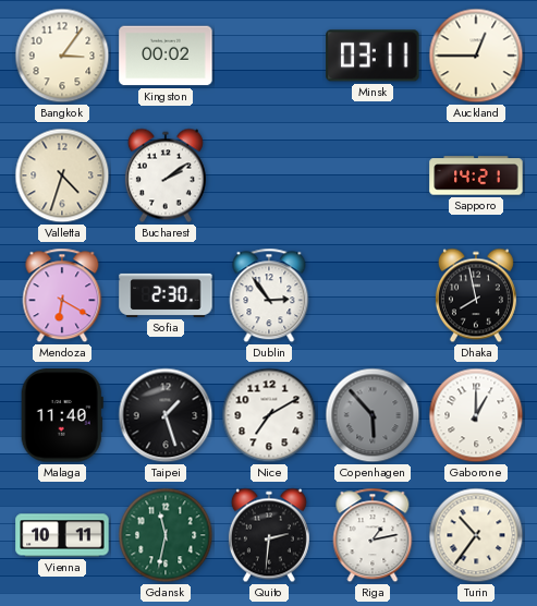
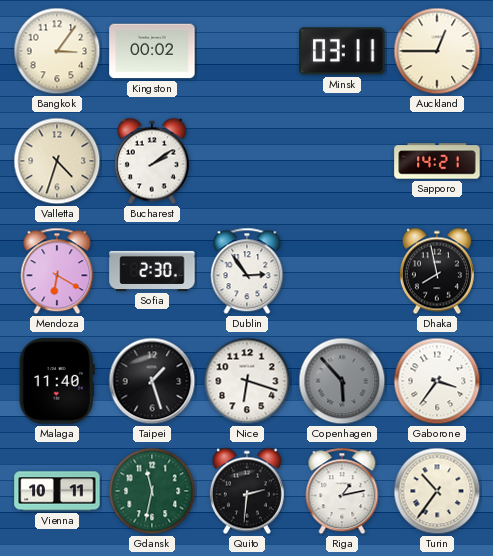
Nice: 7:10 -> 6:18
Gaborone: 1:00 -> 3:36
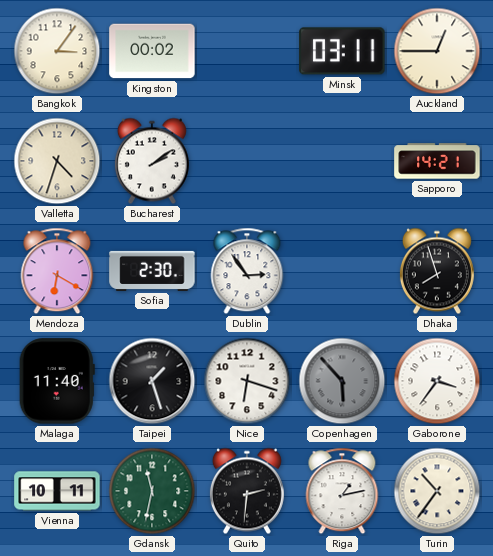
Dhaka: 7:58 -> 7:57
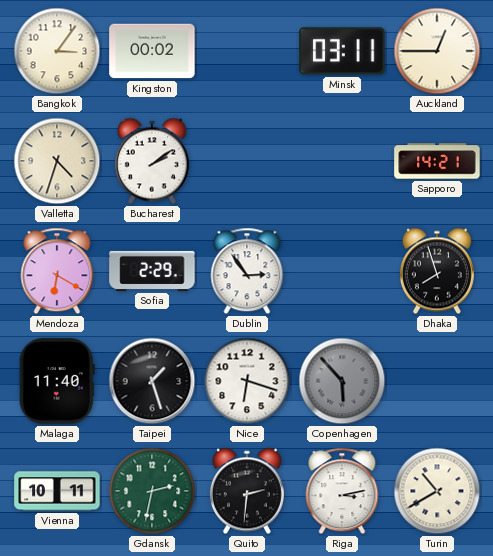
Sofia: 2:30 -> 2:29
Gaborone: 3:36 -> none
Gdansk: 11:32 -> 2:32
Riga: 1:13 -> 3:13
Turin: 10:36 -> 10:40
